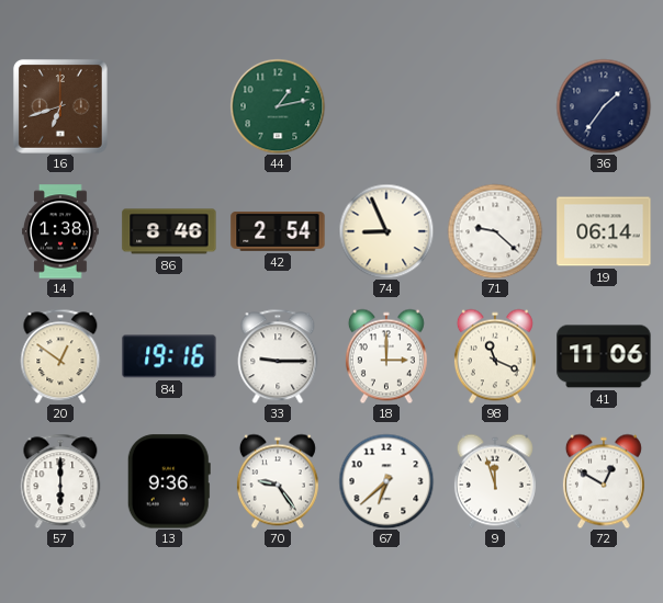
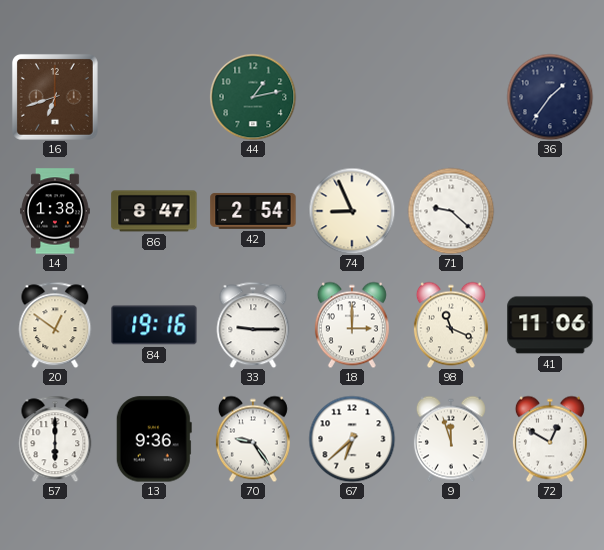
86: 8:46 -> 8:47
19: 06:14 -> none
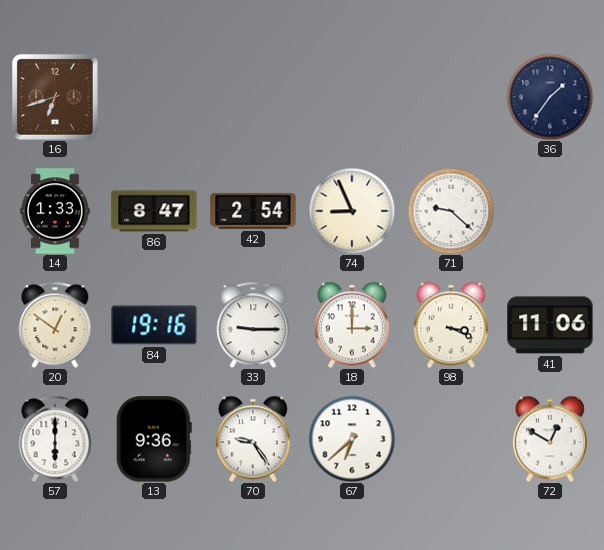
44: 1:13 -> none
14: 1:38 -> 1:33
98: 11:19 -> 3:19
9: 11:57 -> none
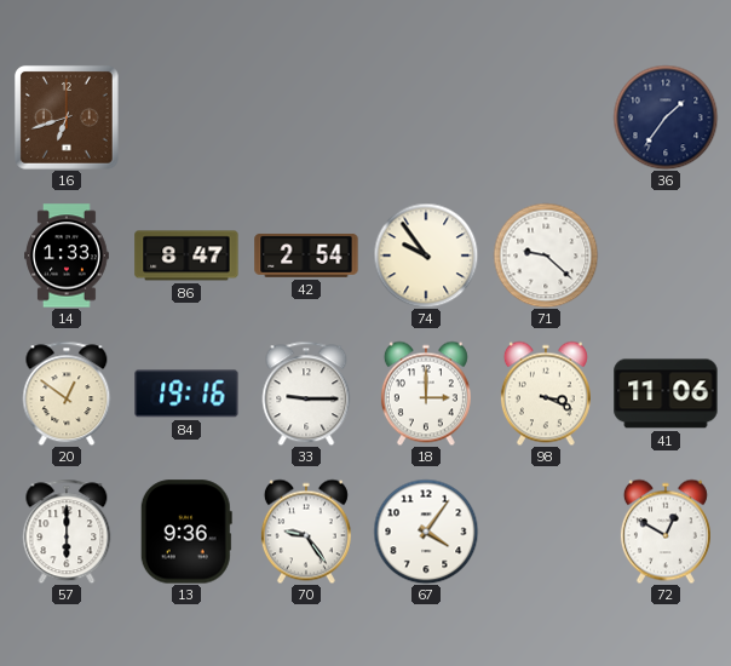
74: 8:56 -> 9:54
67: 6:38 -> 4:06
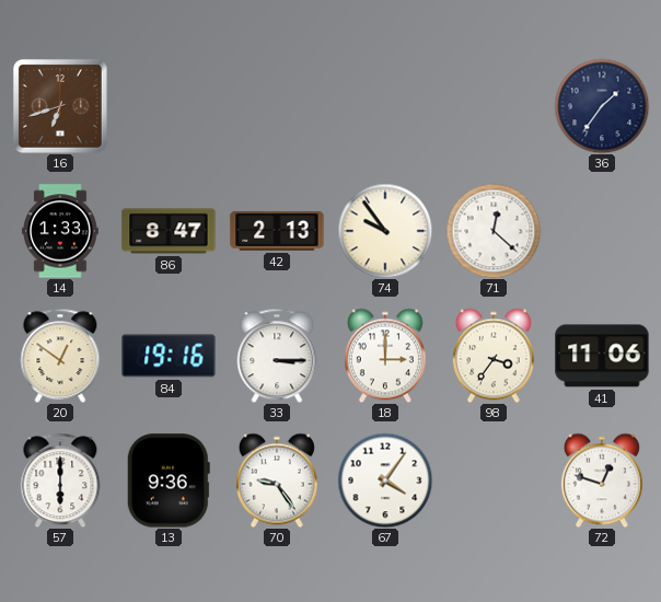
42: 2:54 -> 2:13
71: 9:22 -> 12:22
33: 9:15 -> 3:15
98: 3:19 -> 3:36
72: 12:50 -> 12:48
